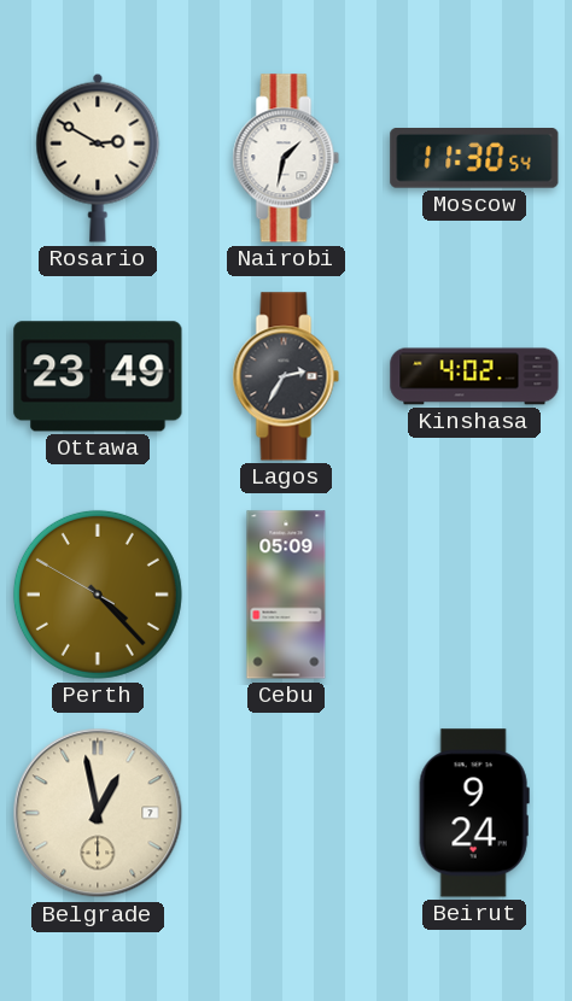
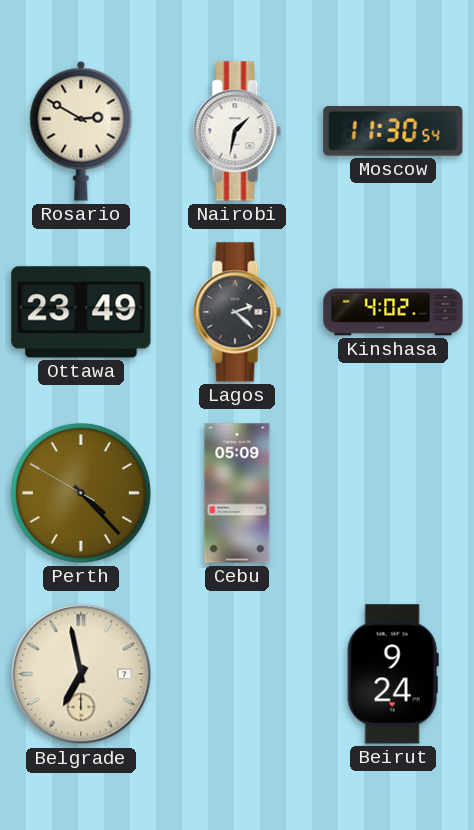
Lagos: 2:35 -> 2:22
Belgrade: 12:58 -> 6:58
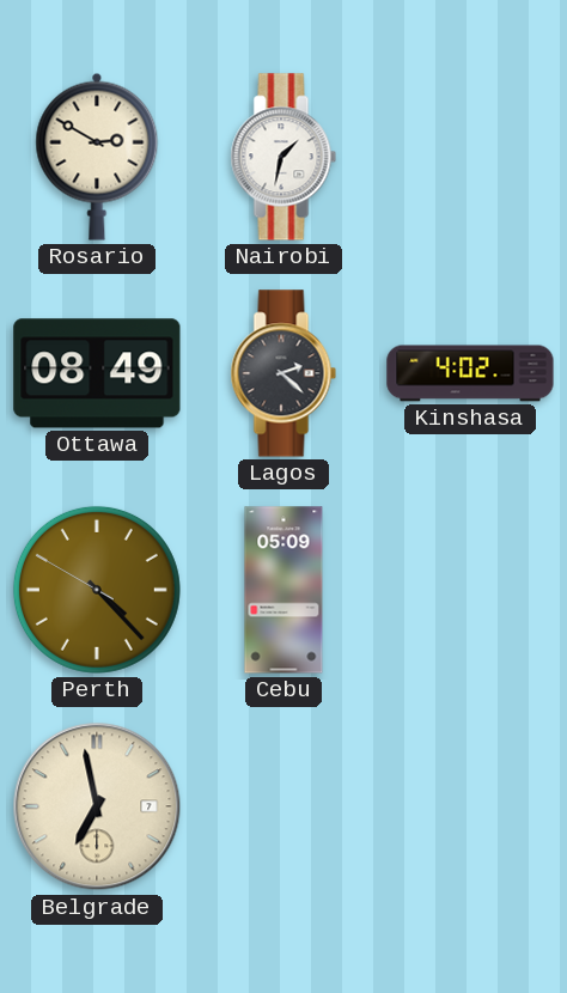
Moscow: 11:30 -> none
Ottawa: 23:49 -> 08:49
Beirut: 9:24 -> none
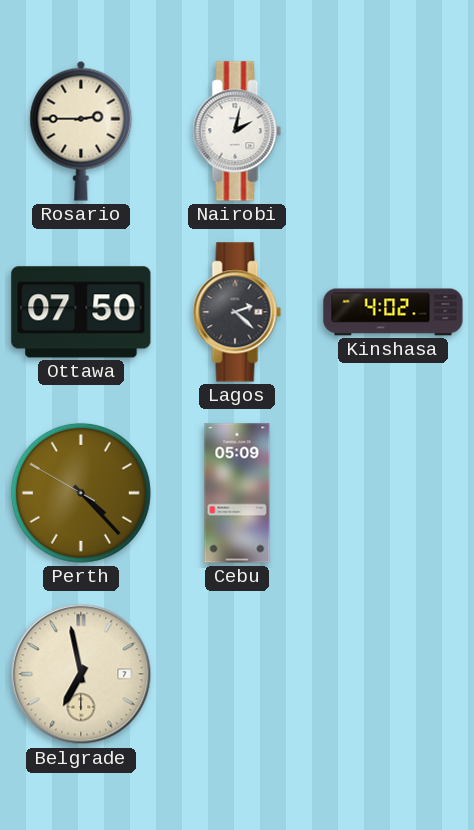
Rosario: 2:50 -> 2:45
Nairobi: 1:32 -> 2:02
Ottawa: 08:49 -> 07:50
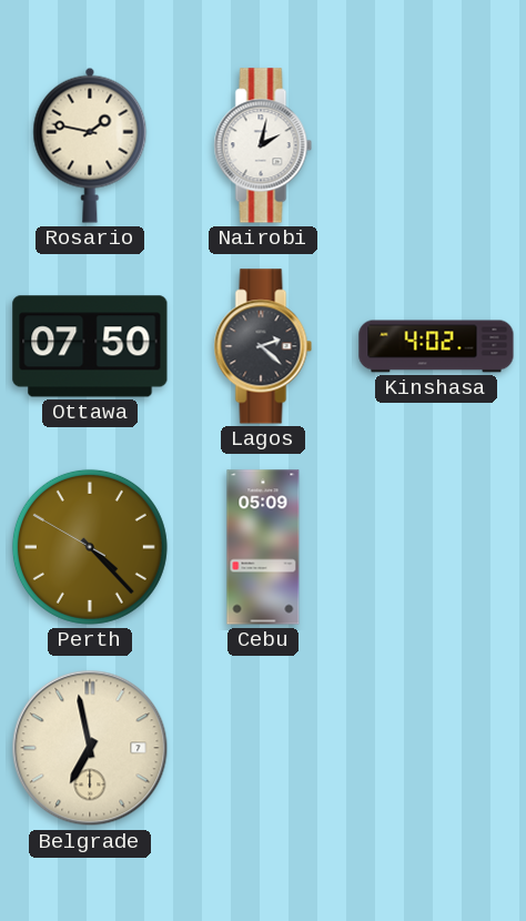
Rosario: 2:45 -> 1:47
